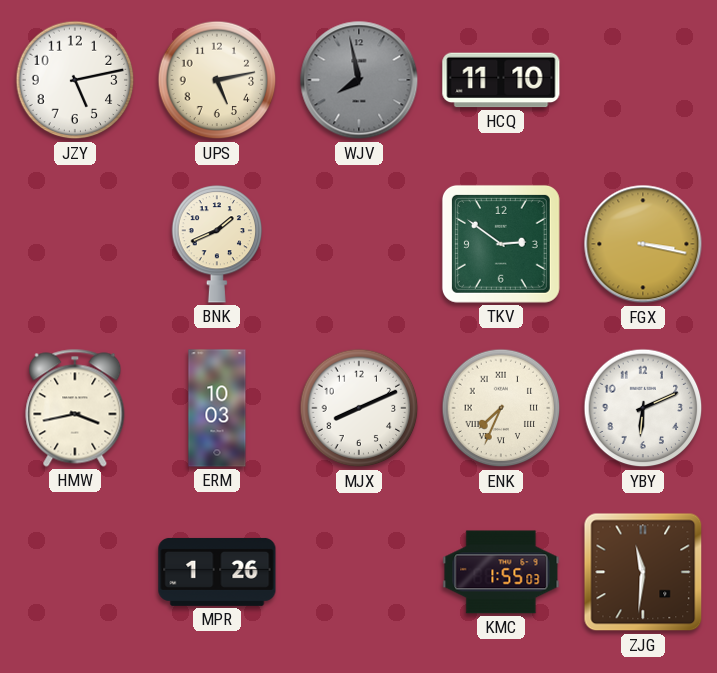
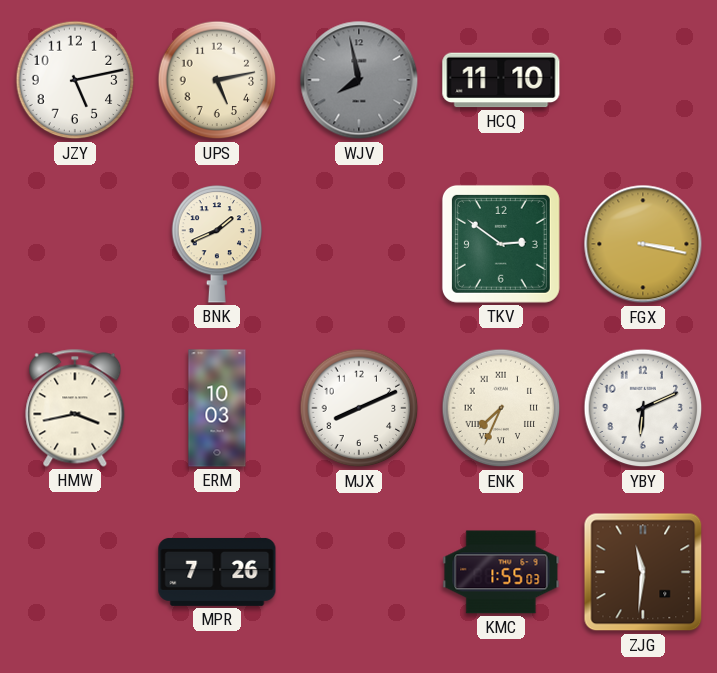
MPR: 1:26 -> 7:26
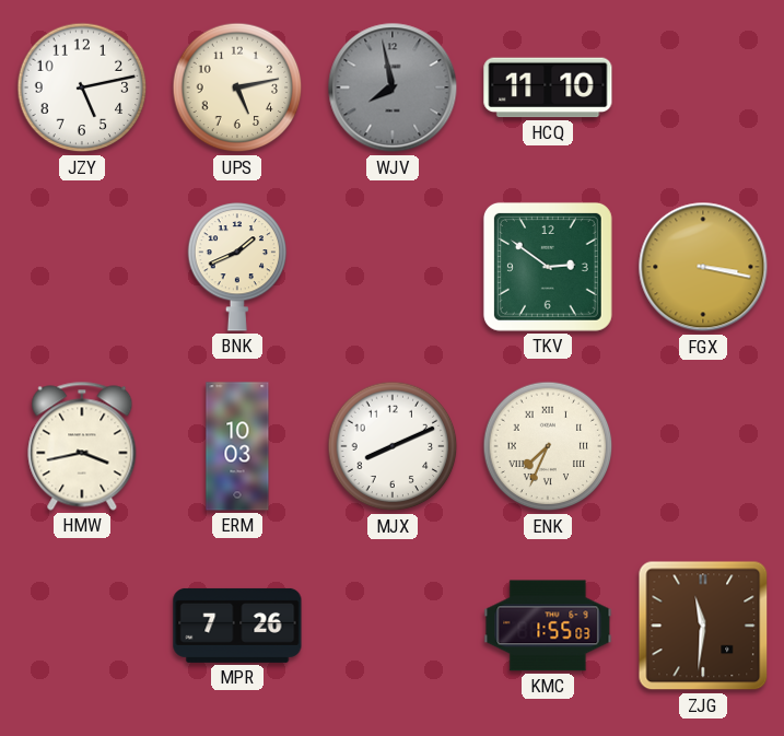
YBY: 6:11 -> none
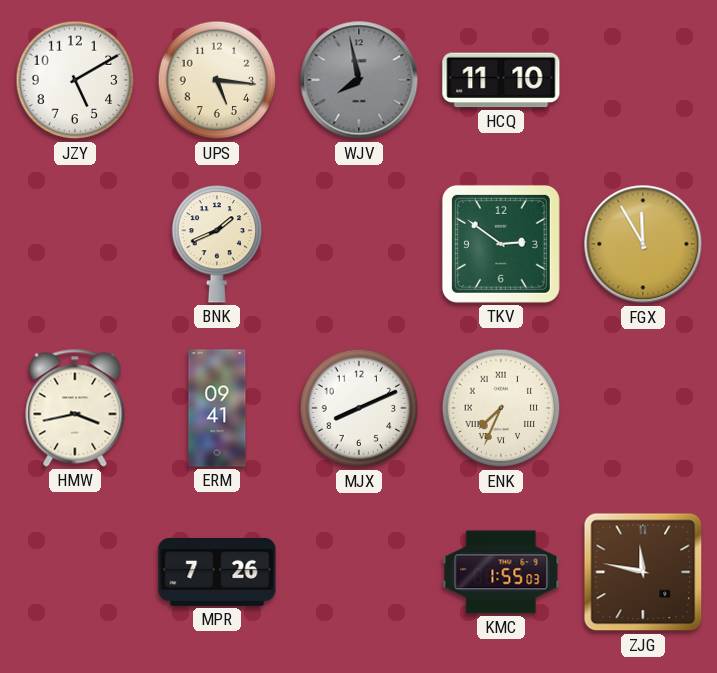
JZY: 5:13 -> 5:10
UPS: 5:13 -> 5:16
FGX: 3:17 -> 11:55
ERM: 10:03 -> 09:41
ZJG: 11:31 -> 11:47
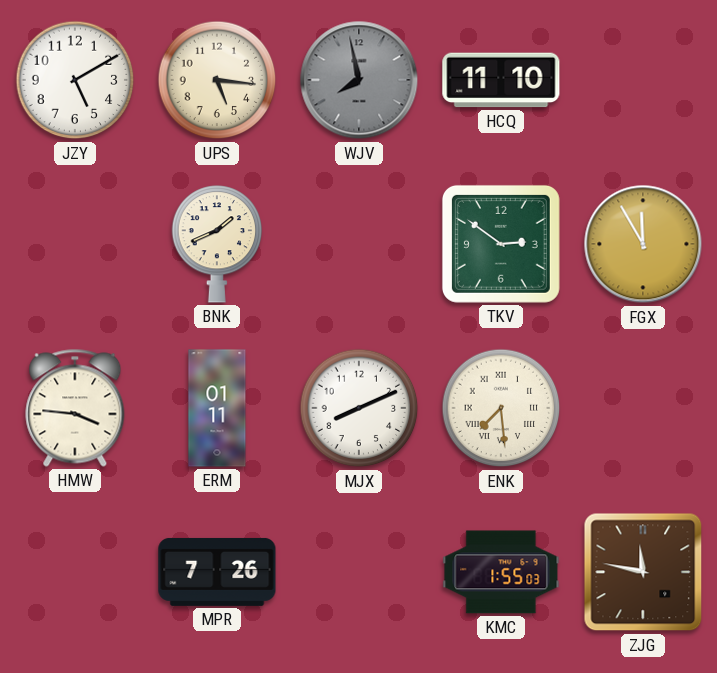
HMW: 3:43 -> 3:46
ERM: 09:41 -> 01:11
ENK: 7:34 -> 7:29
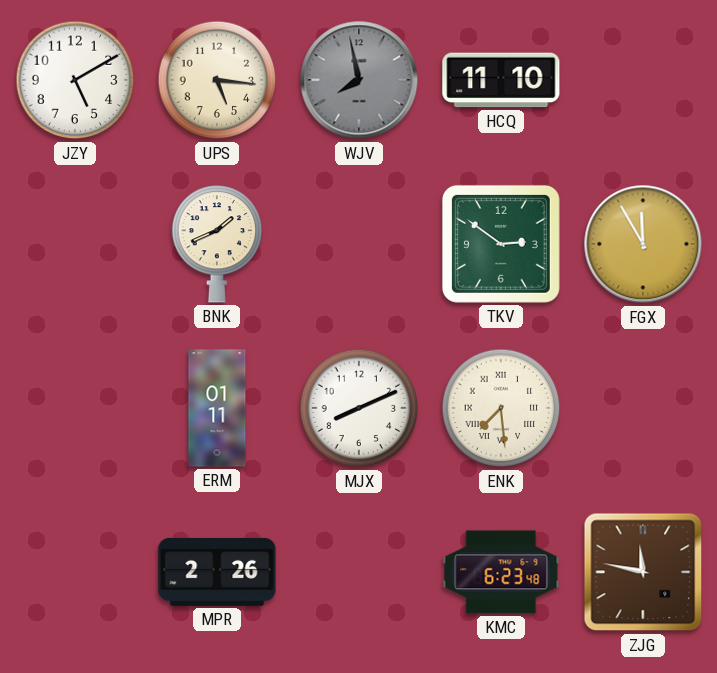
HMW: 3:46 -> none
MPR: 7:26 -> 2:26
KMC: 1:55 -> 6:23
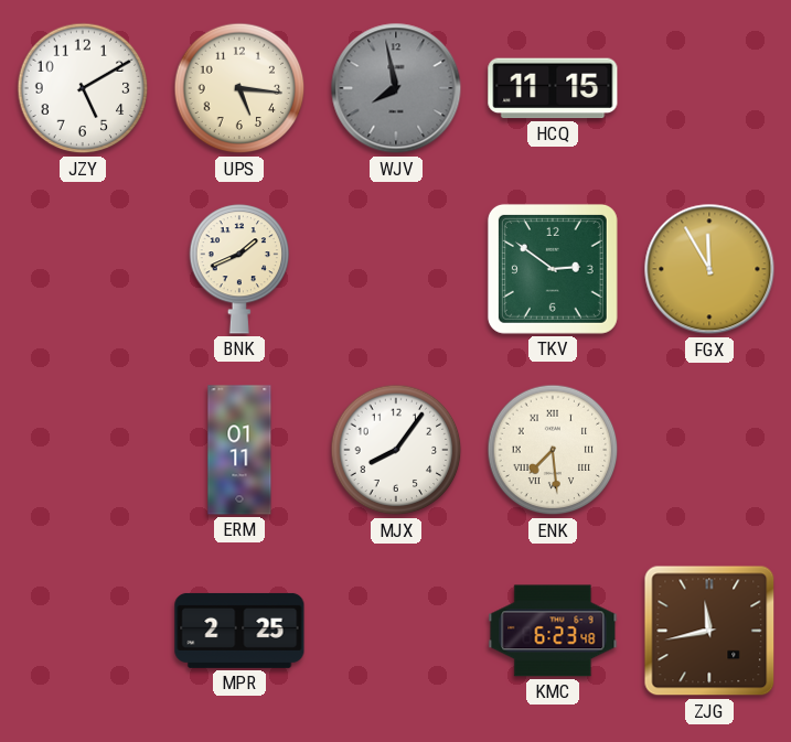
HCQ: 11:10 -> 11:15
MJX: 8:11 -> 8:06
MPR: 2:26 -> 2:25
ZJG: 11:47 -> 11:43
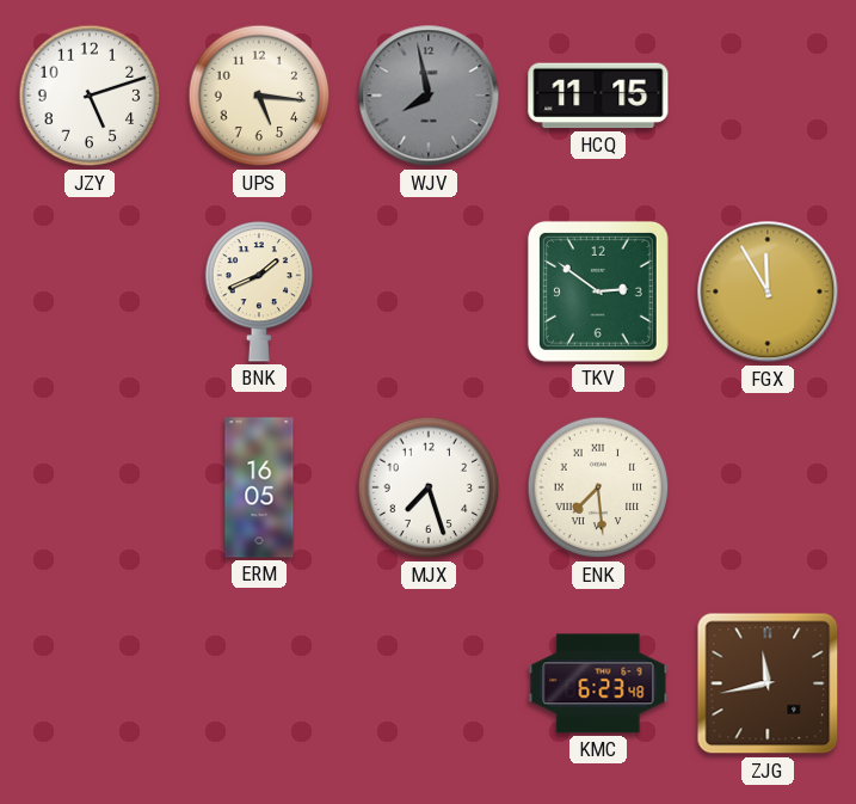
JZY: 5:10 -> 5:12
ERM: 01:11 -> 16:05
MJX: 8:06 -> 7:27
MPR: 2:25 -> none
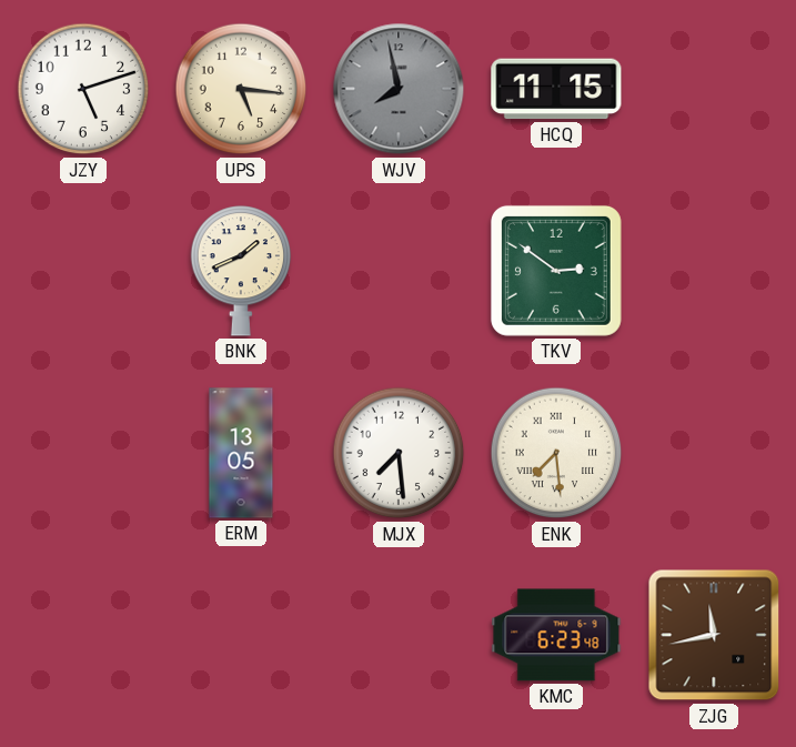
FGX: 11:55 -> none
ERM: 16:05 -> 13:05
MJX: 7:27 -> 7:29
